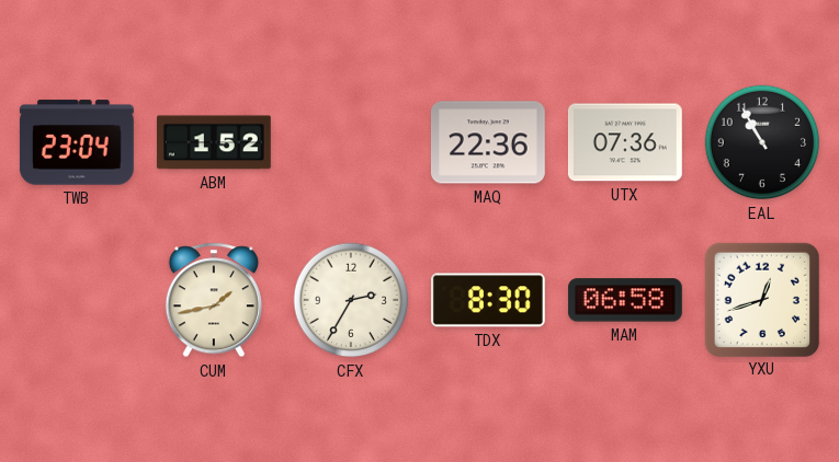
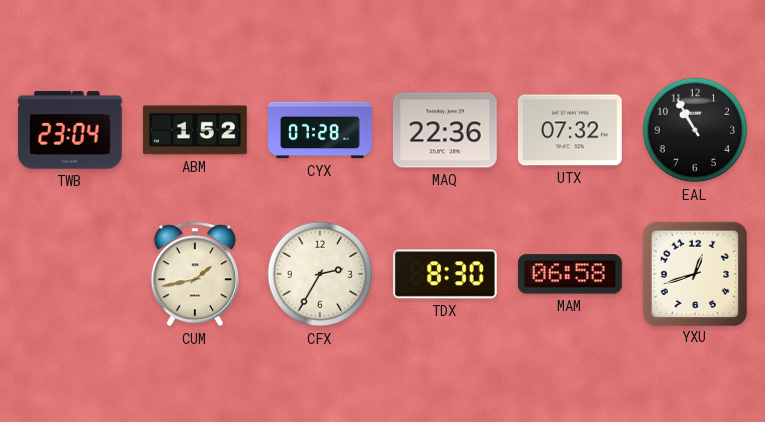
CYX: none -> 07:28
UTX: 07:36 -> 07:32
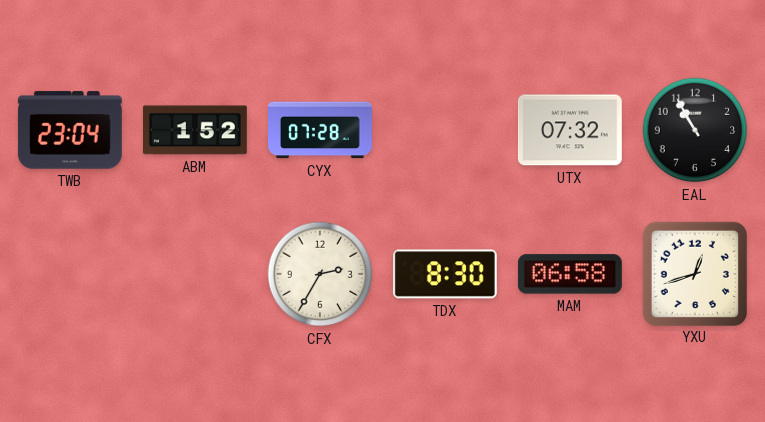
MAQ: 22:36 -> none
CUM: 1:43 -> none
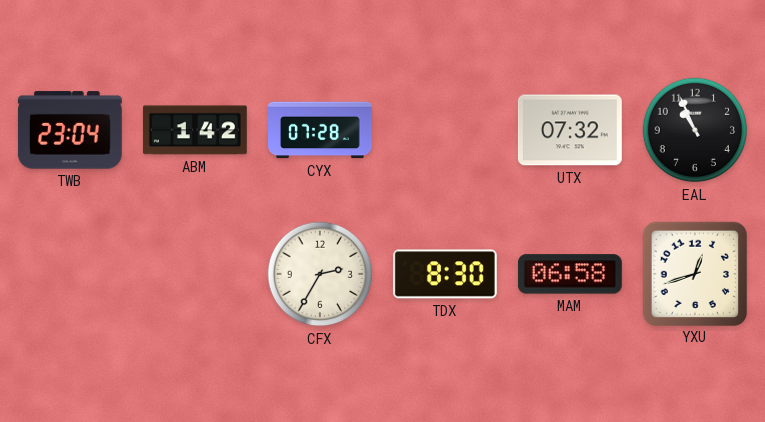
ABM: 1:52 -> 1:42
EAL: 10:55 -> 10:56
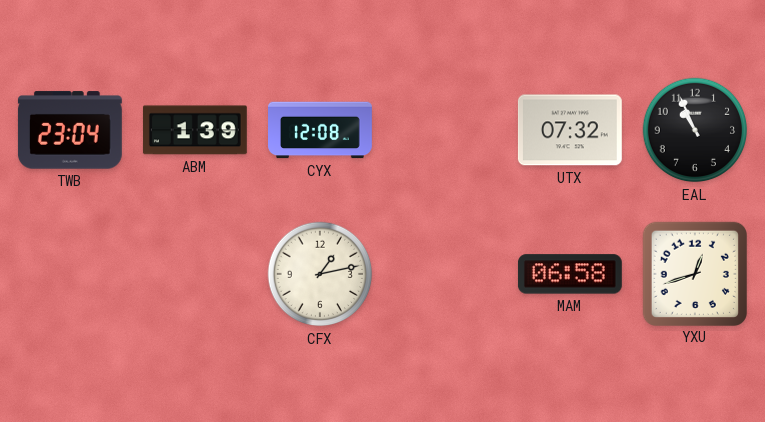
ABM: 1:42 -> 1:39
CYX: 07:28 -> 12:08
CFX: 2:35 -> 1:13
TDX: 8:30 -> none
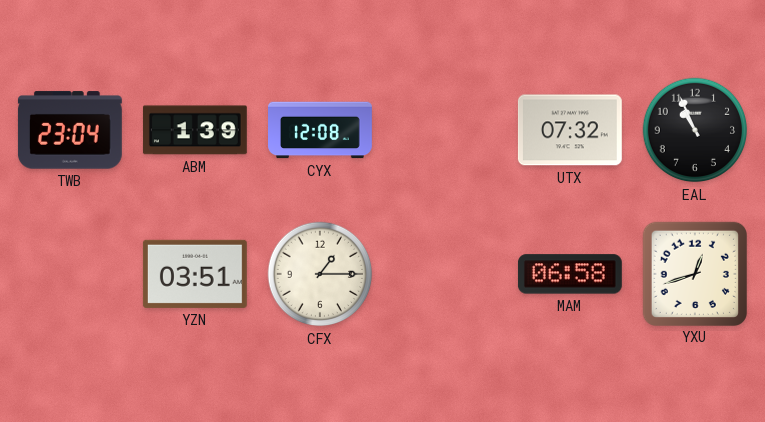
YZN: none -> 03:51
CFX: 1:13 -> 1:15
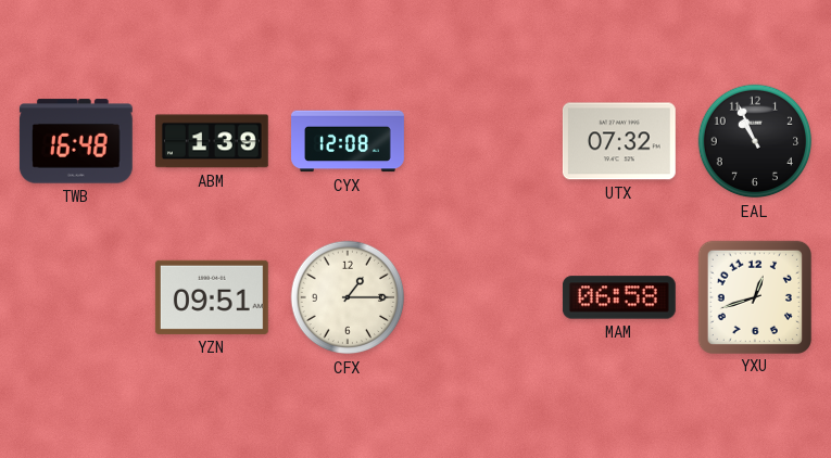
TWB: 23:04 -> 16:48
YZN: 03:51 -> 09:51
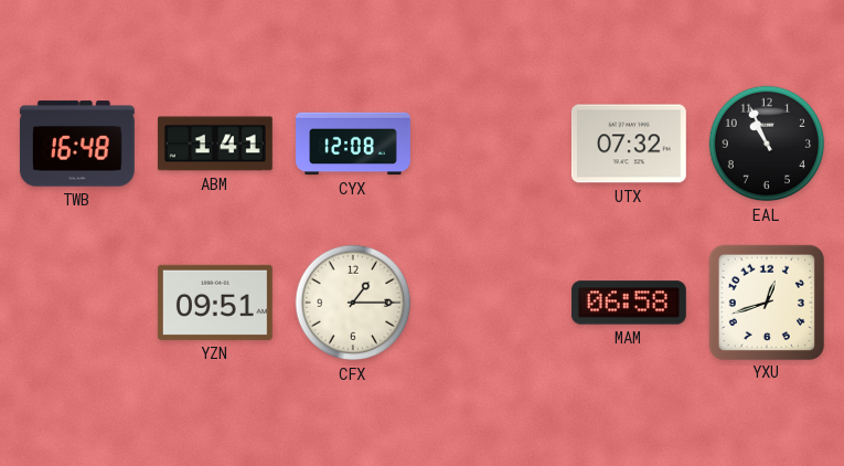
ABM: 1:39 -> 1:41
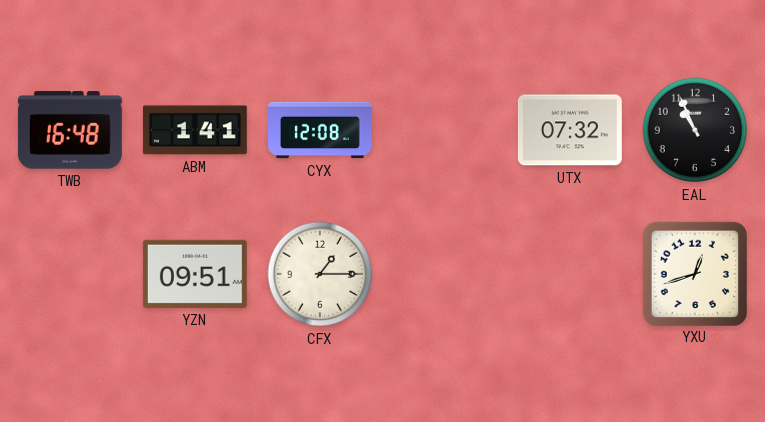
MAM: 06:58 -> none
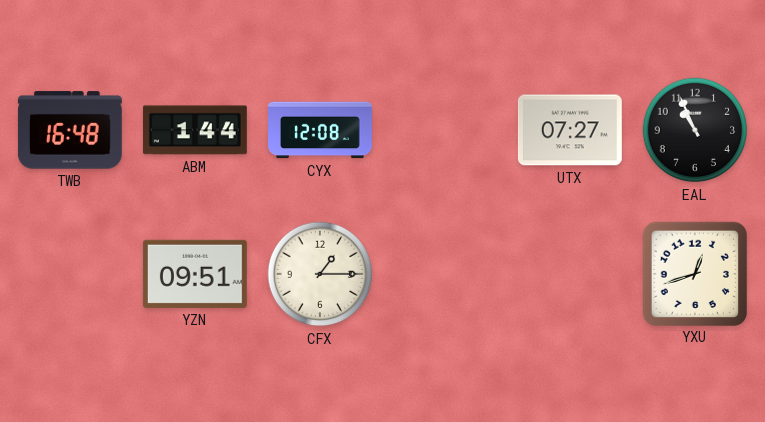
ABM: 1:41 -> 1:44
UTX: 07:32 -> 07:27
